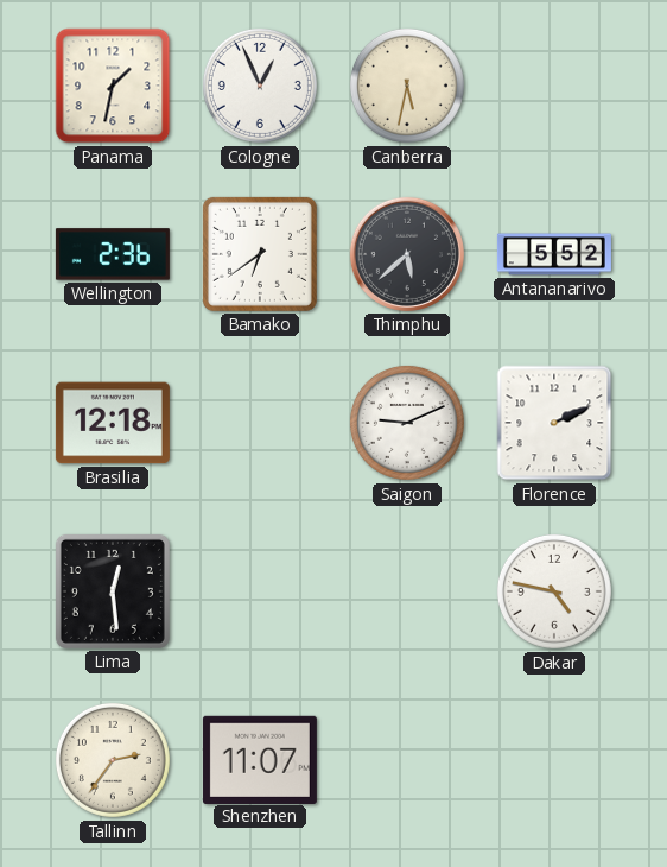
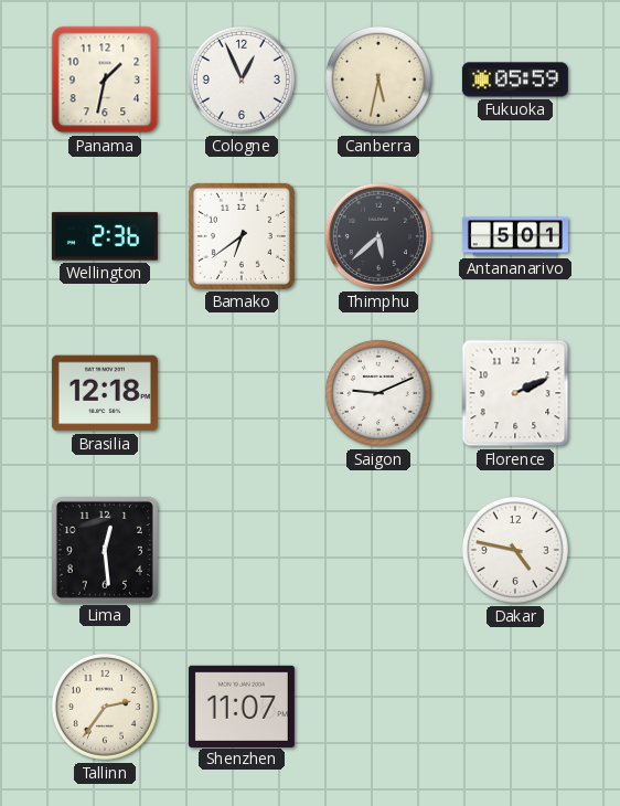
Fukuoka: none -> 05:59
Antananarivo: 5:52 -> 5:01
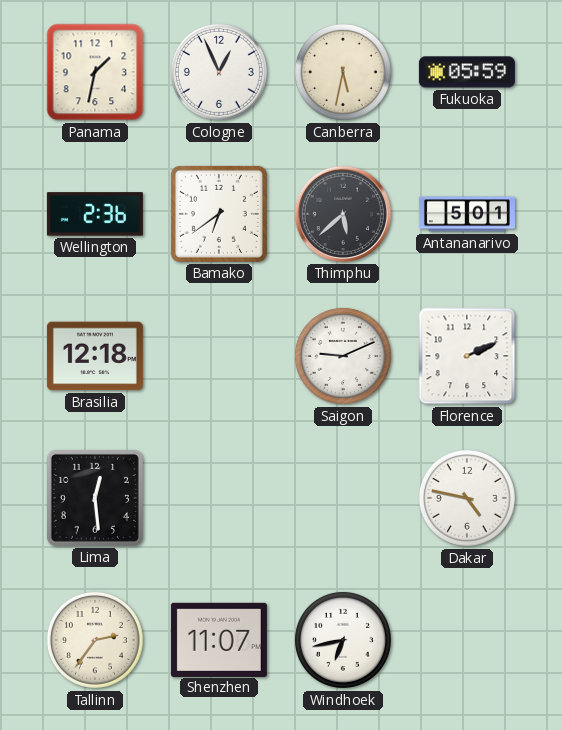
Windhoek: none -> 6:43
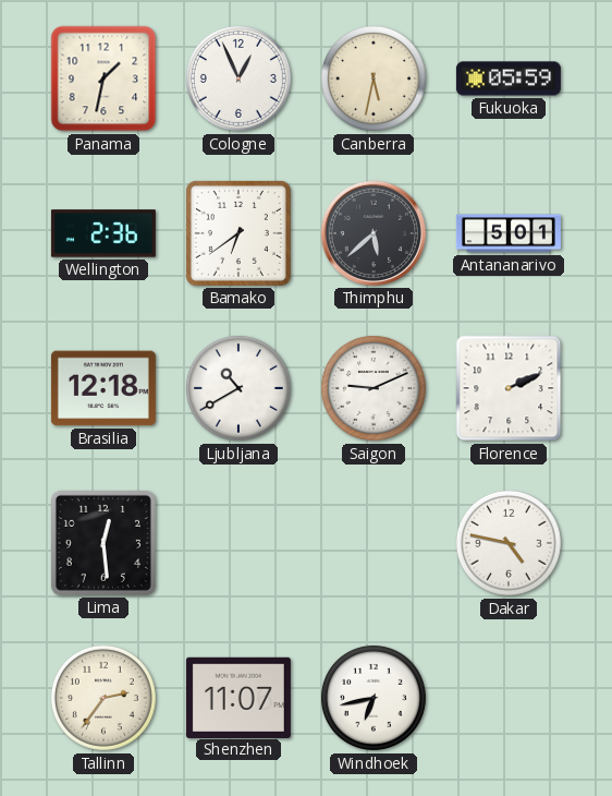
Ljubljana: none -> 10:40
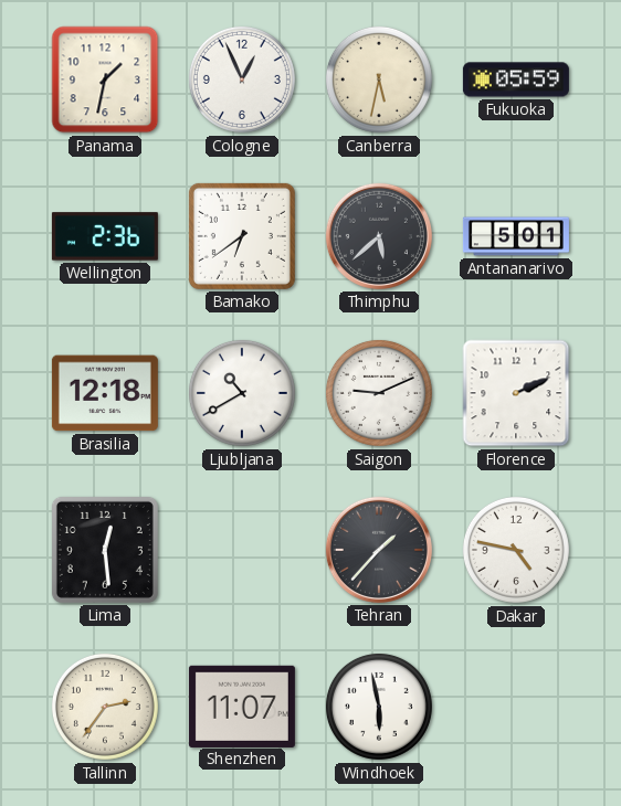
Tehran: none -> 1:37
Windhoek: 6:43 -> 5:58
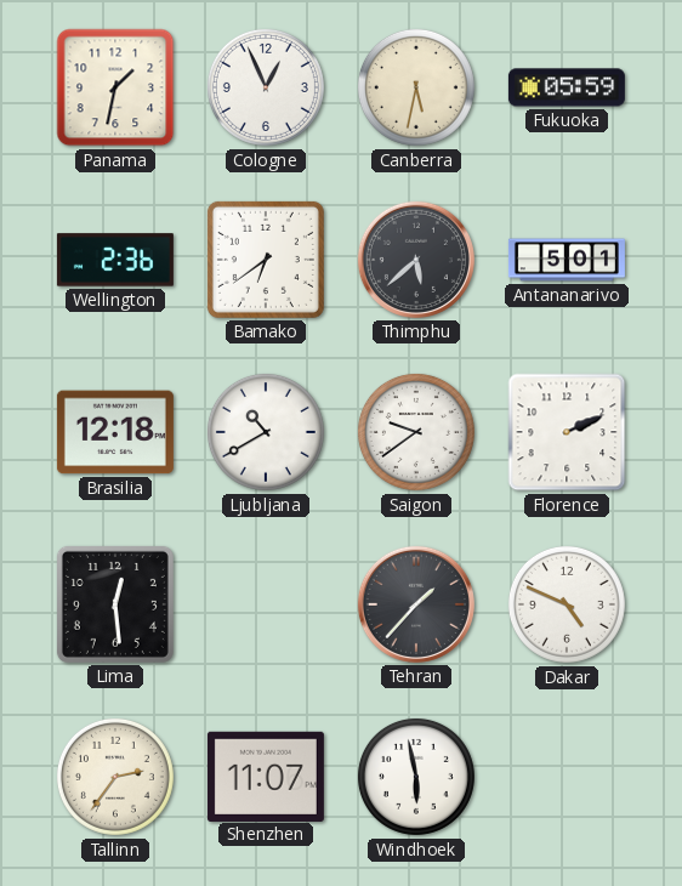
Saigon: 9:11 -> 9:39
Dakar: 4:47 -> 4:49
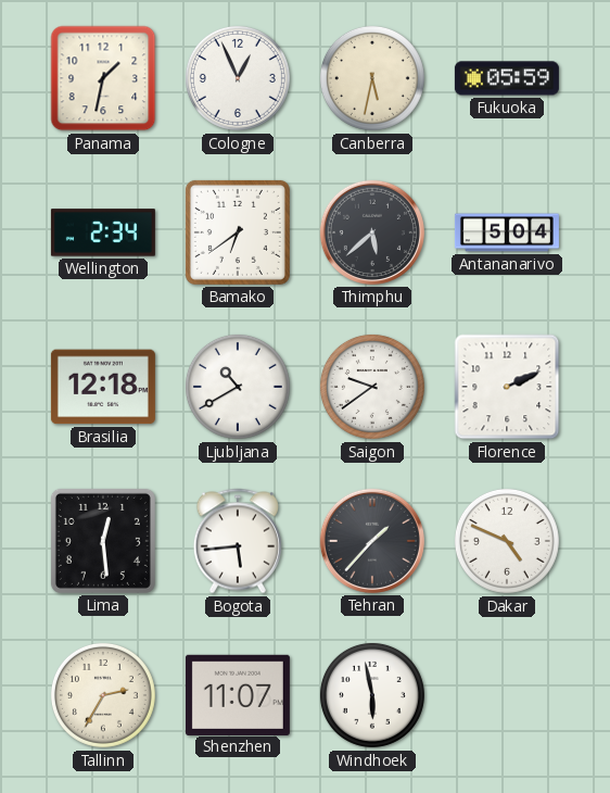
Wellington: 2:36 -> 2:34
Antananarivo: 5:01 -> 5:04
Bogota: none -> 5:44
Tallinn: 2:36 -> 2:35
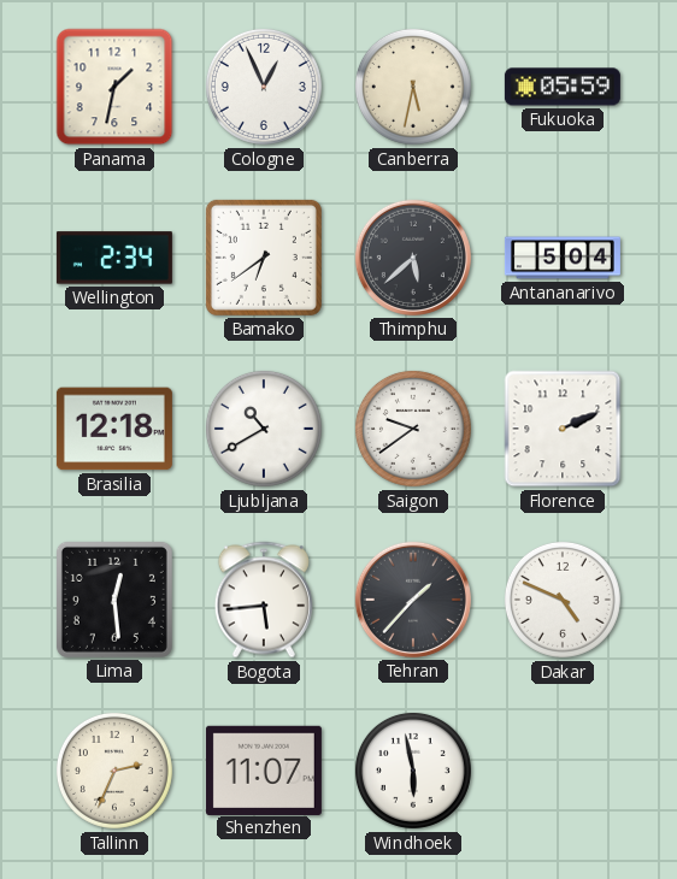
Tallinn: 2:35 -> 2:34
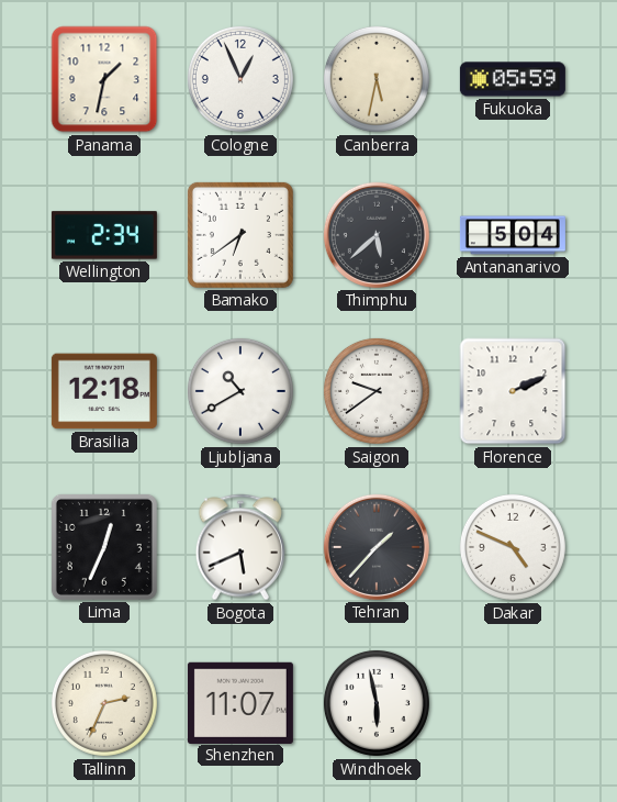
Lima: 12:29 -> 12:34
Bogota: 5:44 -> 5:41
